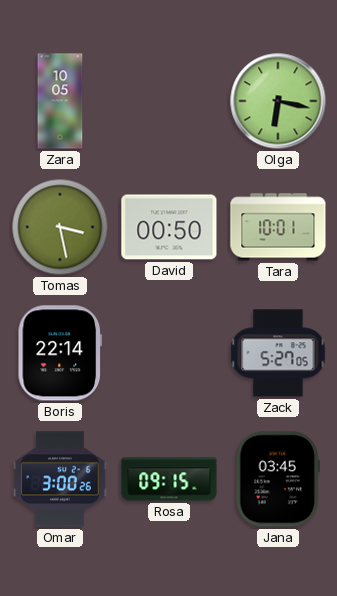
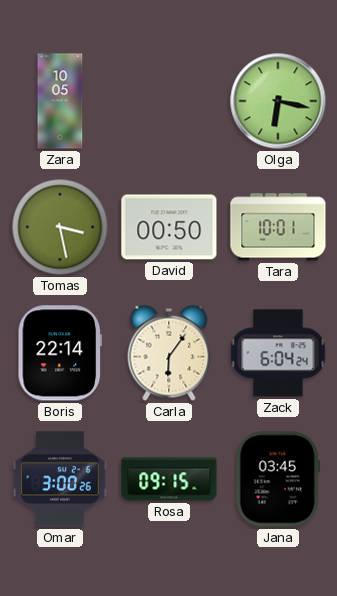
Carla: none -> 6:06
Zack: 5:27 -> 6:04
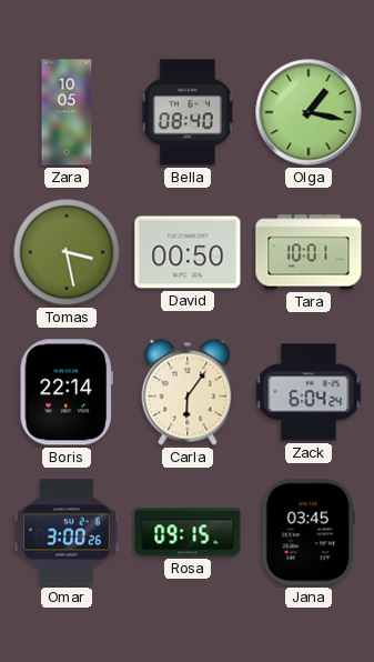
Bella: none -> 08:40
Olga: 6:17 -> 1:17
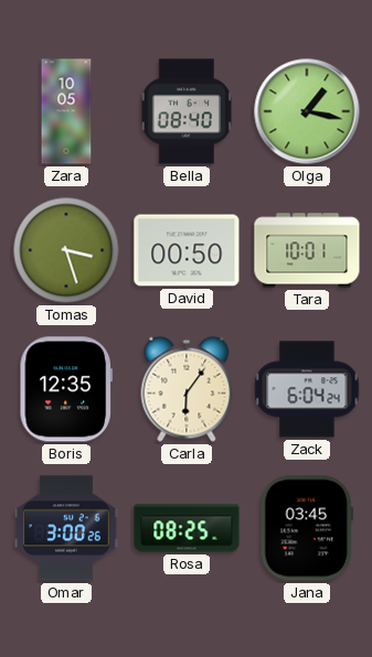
Tomas: 3:28 -> 3:27
Boris: 22:14 -> 12:35
Rosa: 09:15 -> 08:25
